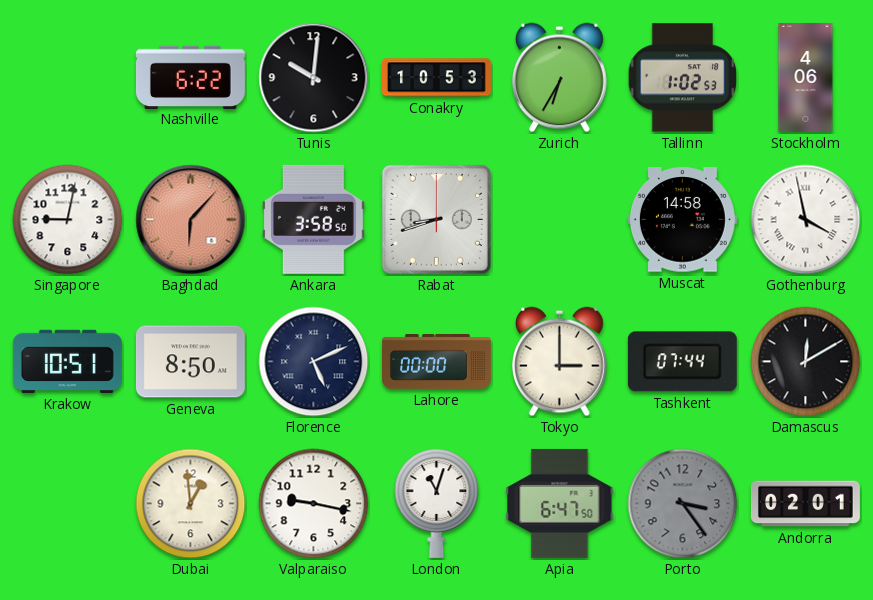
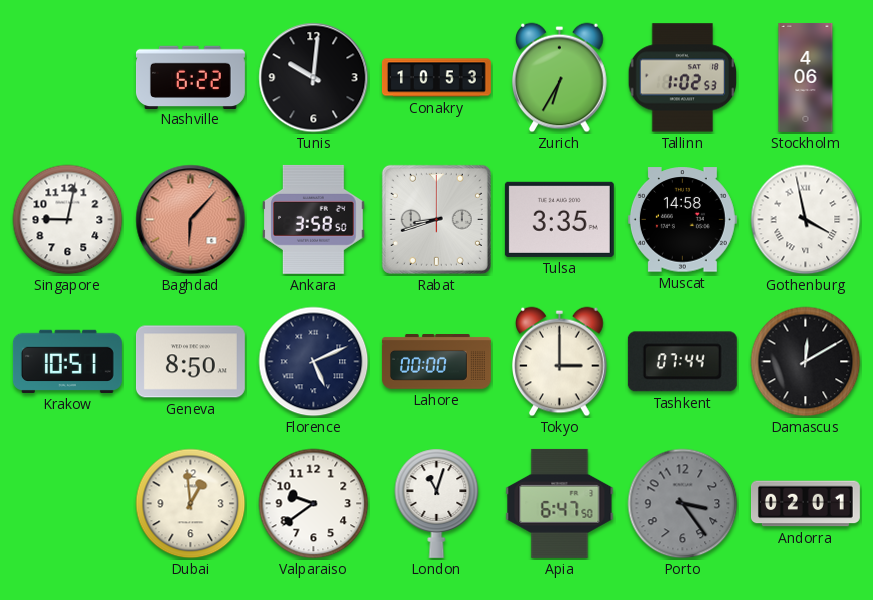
Tulsa: none -> 3:35
Valparaiso: 9:17 -> 9:39
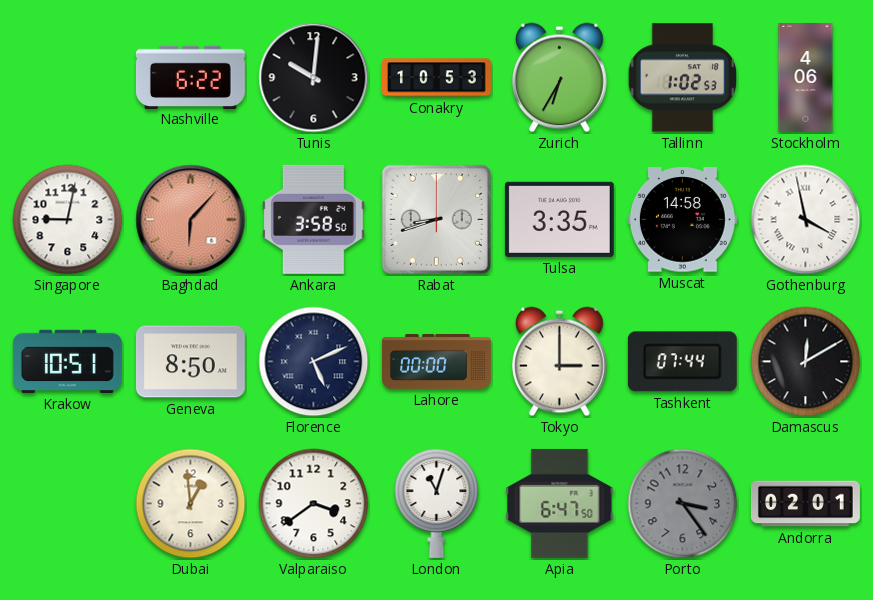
Valparaiso: 9:39 -> 3:39
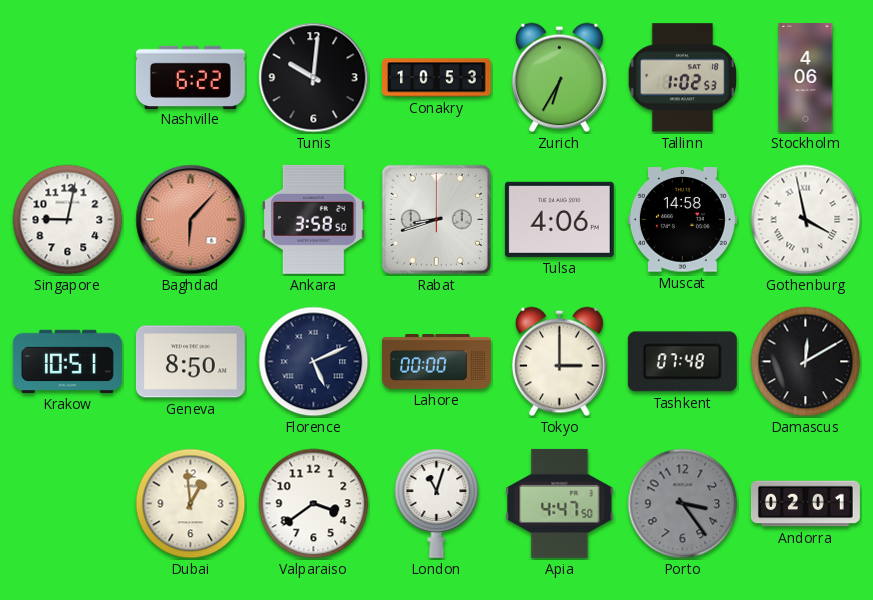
Tulsa: 3:35 -> 4:06
Tashkent: 07:44 -> 07:48
Apia: 6:47 -> 4:47
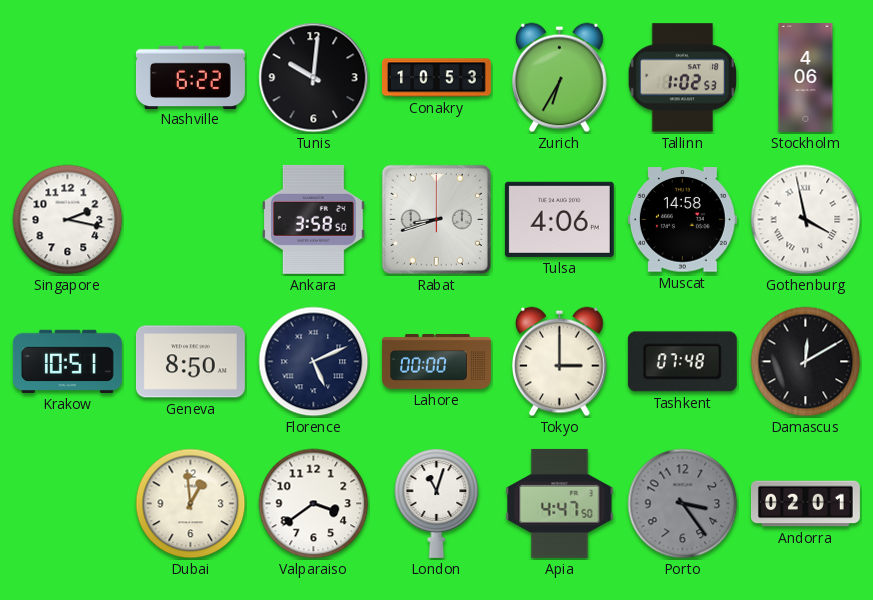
Singapore: 9:02 -> 2:17
Baghdad: 6:07 -> none
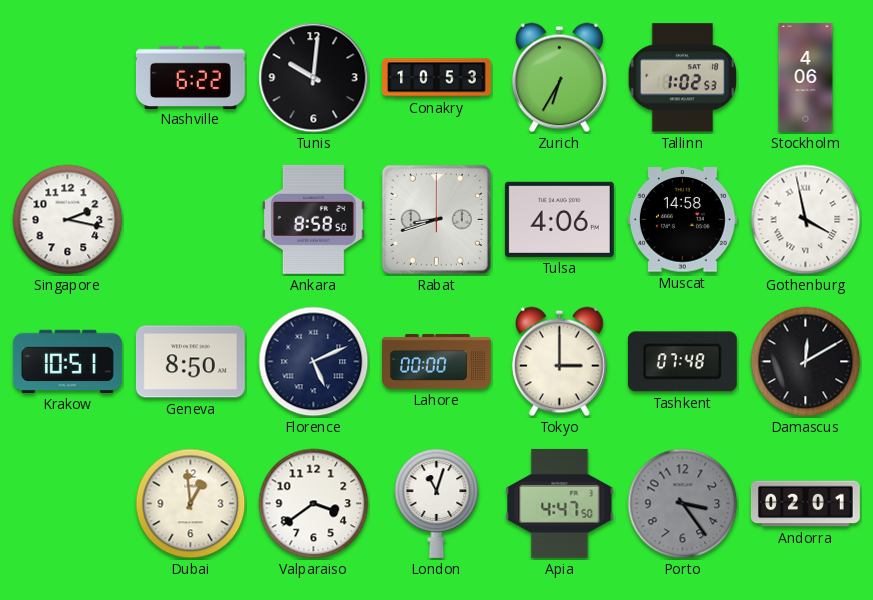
Ankara: 3:58 -> 8:58
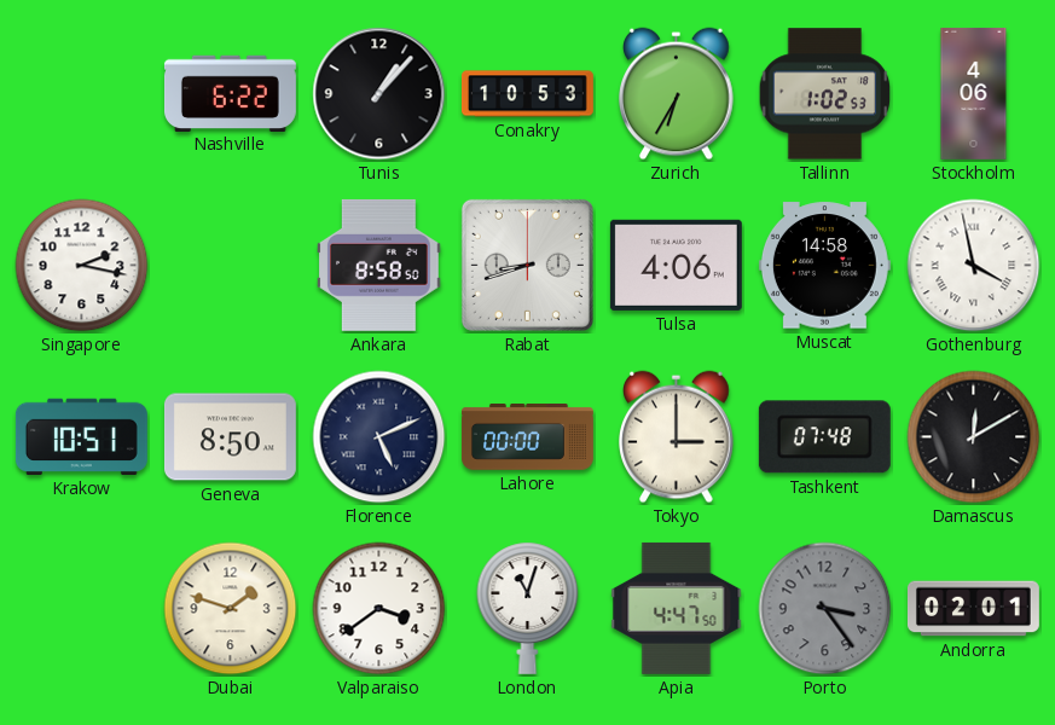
Tunis: 10:01 -> 1:07
Dubai: 12:59 -> 1:48
